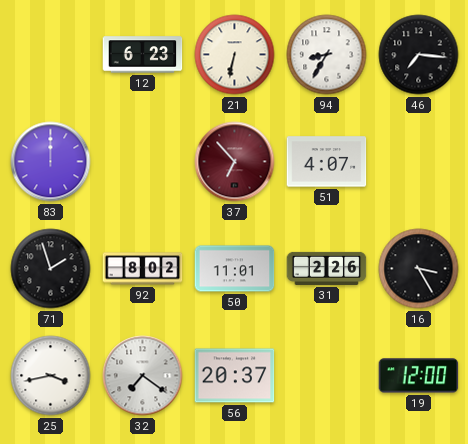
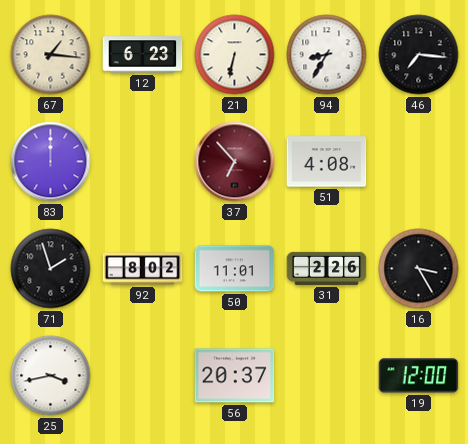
67: none -> 1:16
51: 4:07 -> 4:08
32: 7:21 -> none
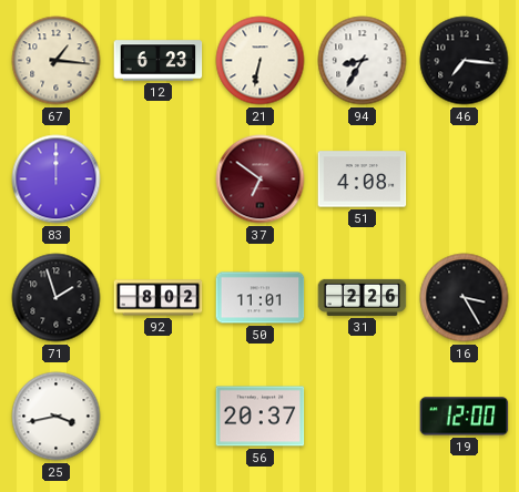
37: 6:53 -> 6:51
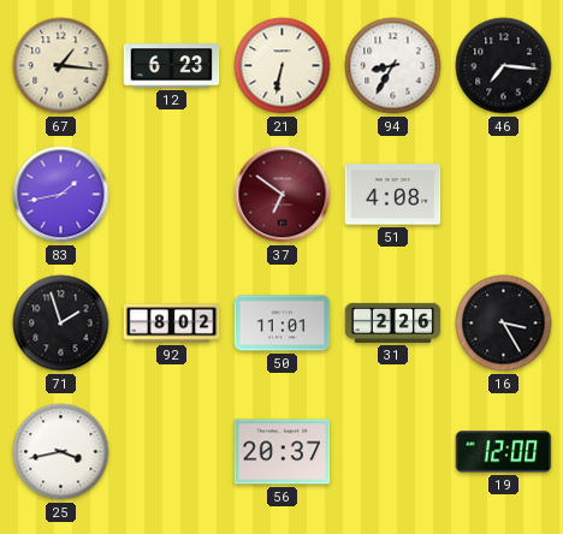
83: 12:00 -> 1:43
